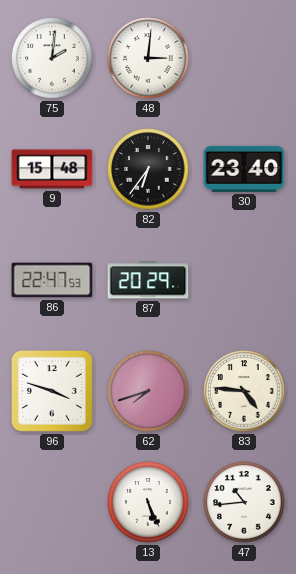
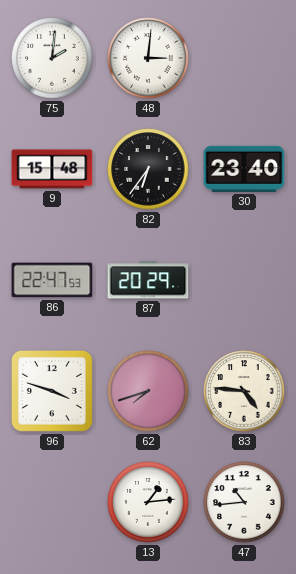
13: 5:26 -> 1:14
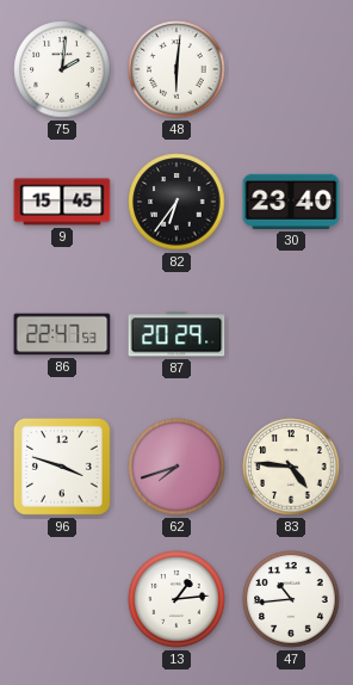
48: 3:01 -> 6:01
9: 15:48 -> 15:45
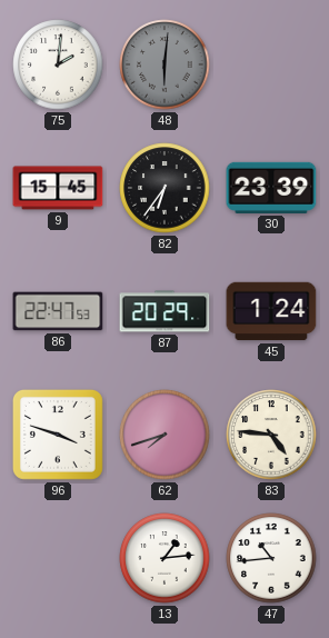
48 dial: white -> grey
30: 23:40 -> 23:39
45: none -> 1:24
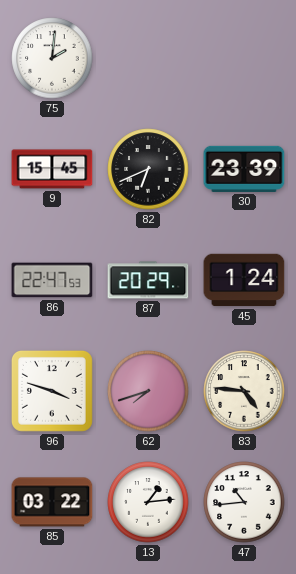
48: 6:01 -> none
82: 6:36 -> 6:41
85: none -> 03:22
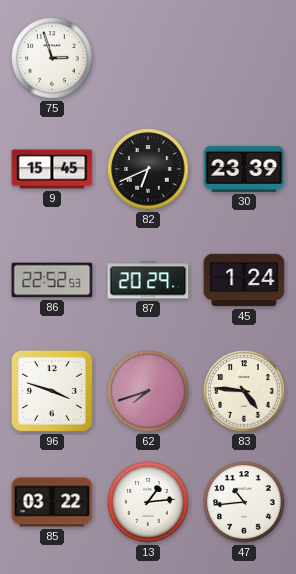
75: 2:01 -> 2:57
86: 22:47 -> 22:52
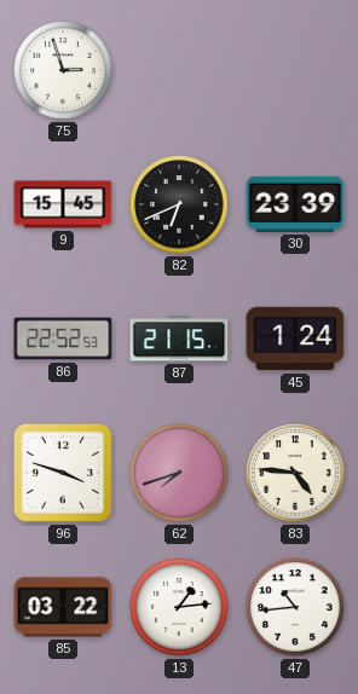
87: 20:29 -> 21:15
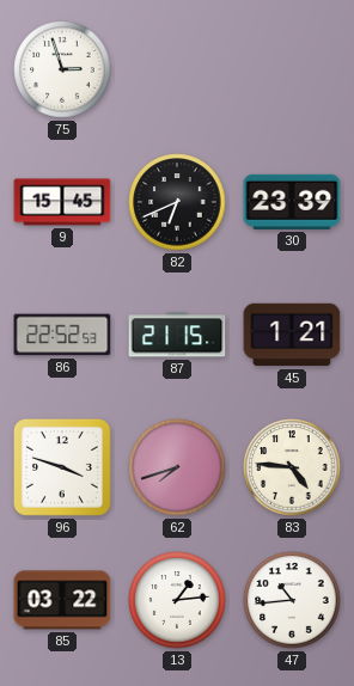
45: 1:24 -> 1:21
